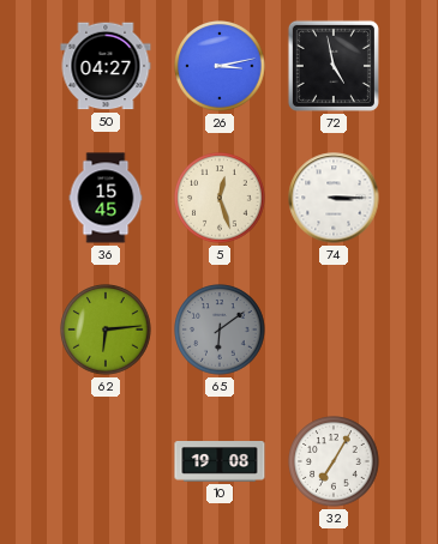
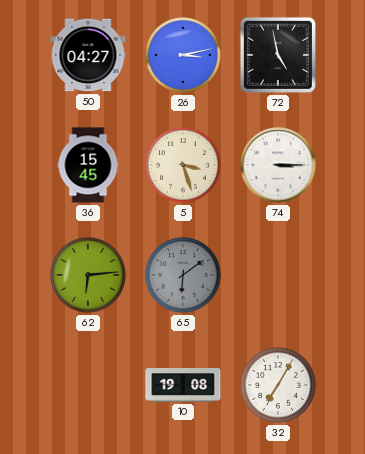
5: 12:27 -> 3:27
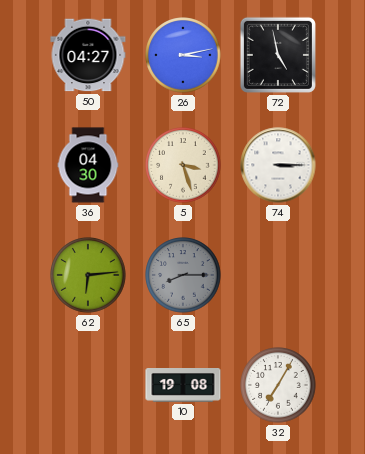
36: 15:45 -> 04:30
65: 6:09 -> 8:15
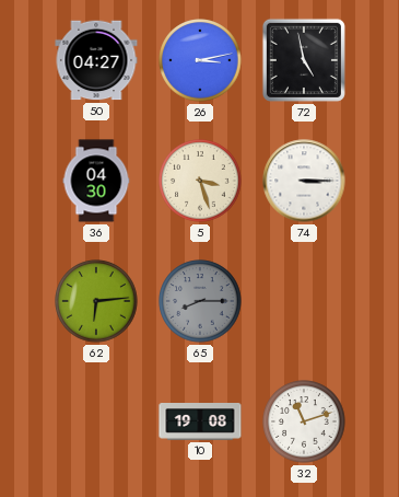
32: 7:05 -> 11:12
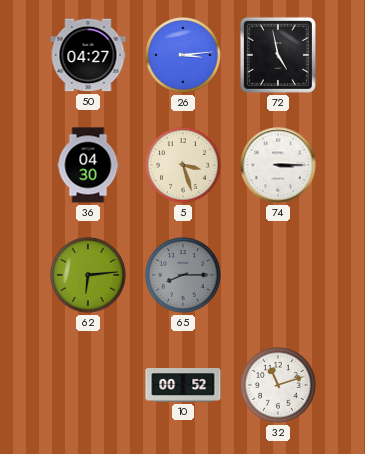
26: 3:13 -> 3:14
10: 19:08 -> 00:52
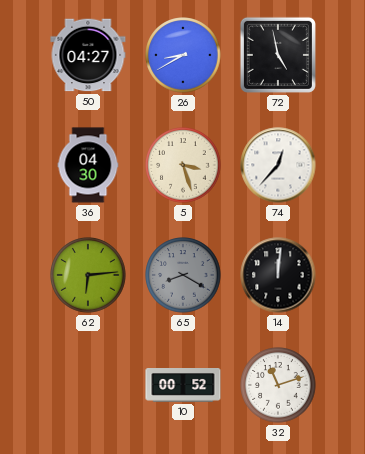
26: 3:14 -> 8:40
74: 3:15 -> 12:37
65: 8:15 -> 8:20
14: none -> 12:01
